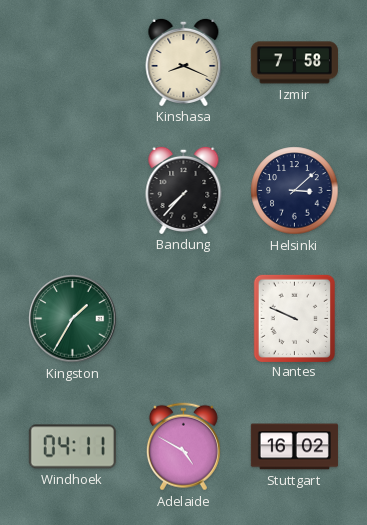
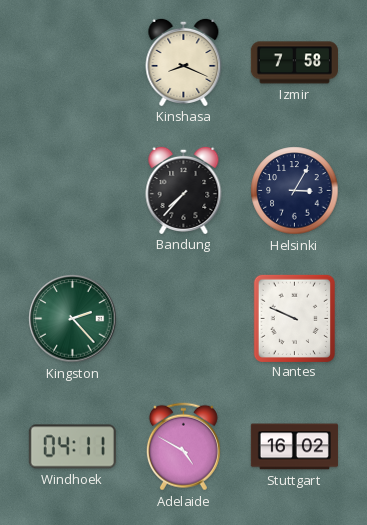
Helsinki: 3:08 -> 3:05
Kingston: 1:35 -> 2:23
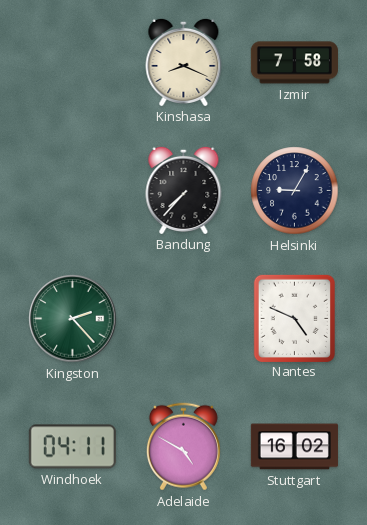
Helsinki: 3:05 -> 9:05
Nantes: 9:49 -> 4:49
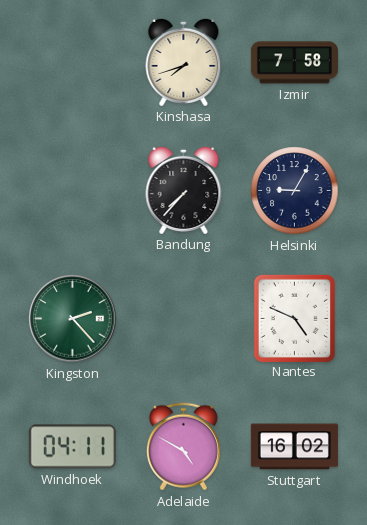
Kinshasa: 8:19 -> 7:42
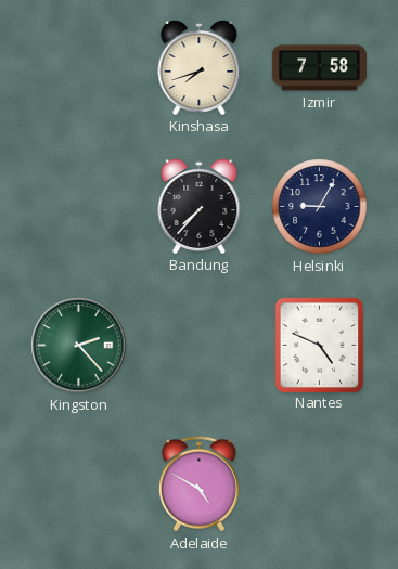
Windhoek: 04:11 -> none
Stuttgart: 16:02 -> none
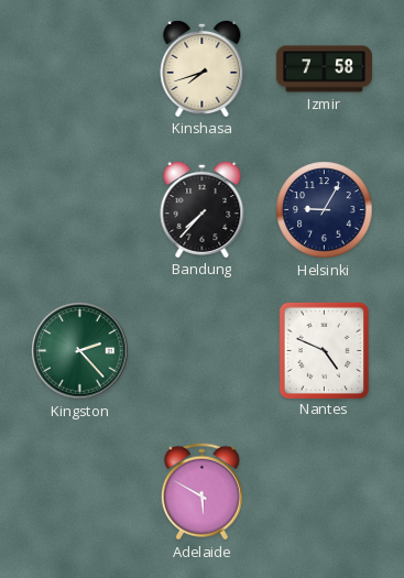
Adelaide: 4:50 -> 5:50
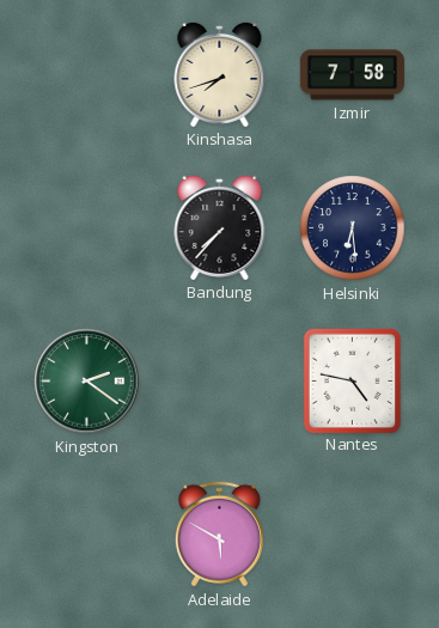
Helsinki: 9:05 -> 6:29
Kingston: 2:23 -> 2:21
Nantes: 4:49 -> 4:47
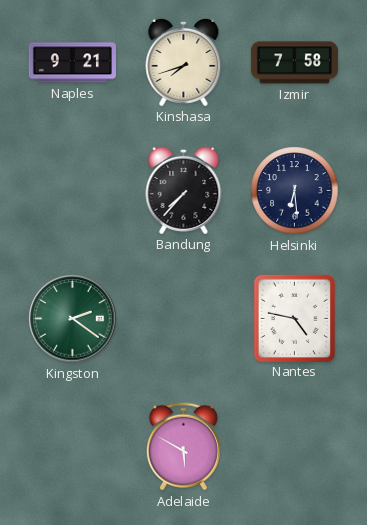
Naples: none -> 9:21
